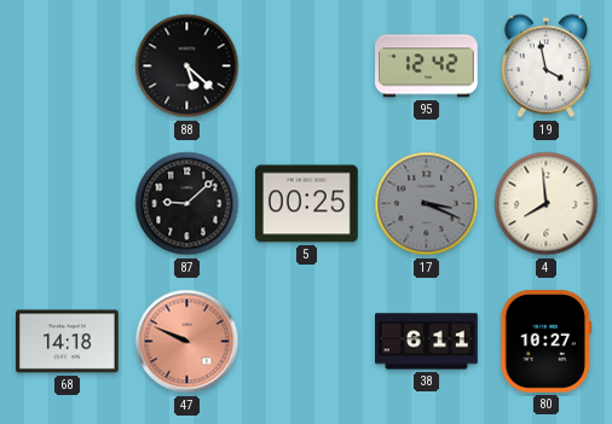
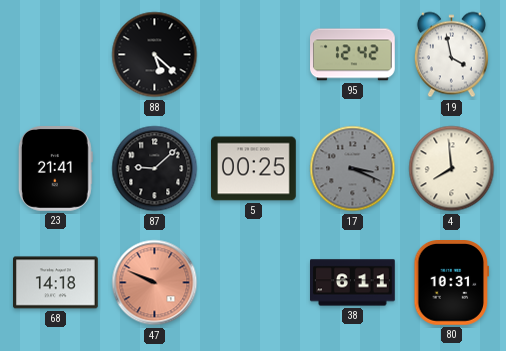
23: none -> 21:41
80: 10:27 -> 10:31
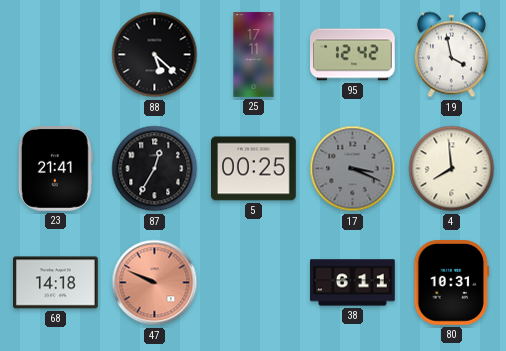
25: none -> 17:11
87: 9:08 -> 12:35
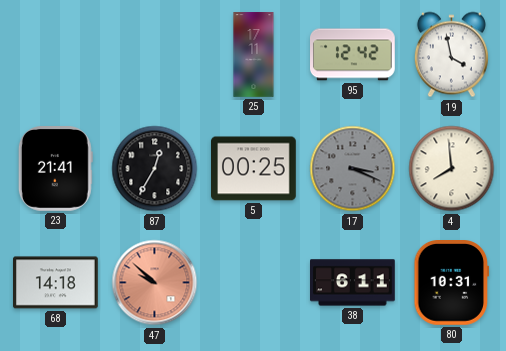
88: 5:22 -> none
47: 9:49 -> 9:52
